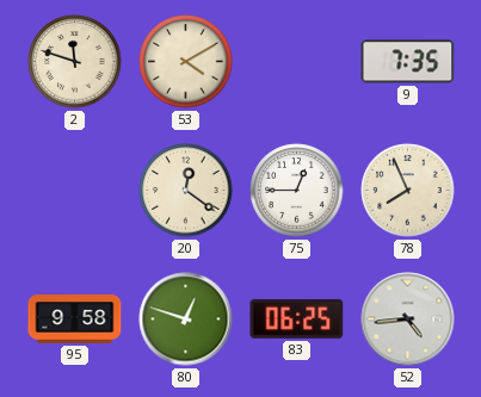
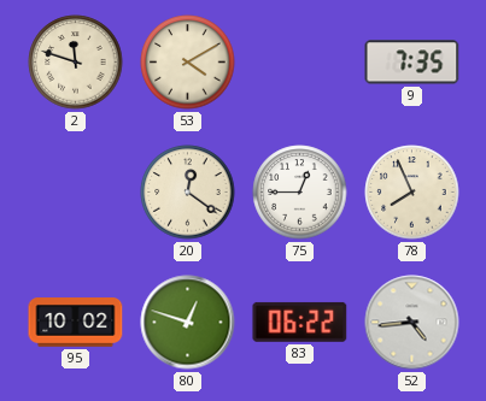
95: 9:58 -> 10:02
83: 06:25 -> 06:22
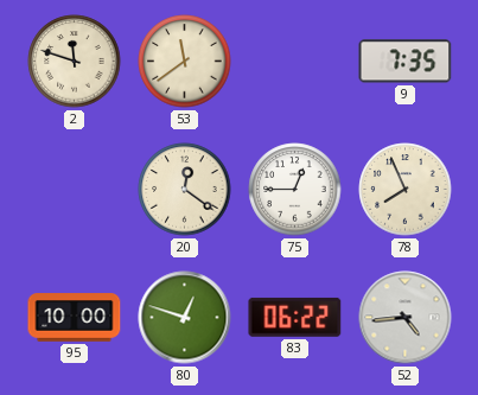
53: 4:10 -> 11:39
95: 10:02 -> 10:00
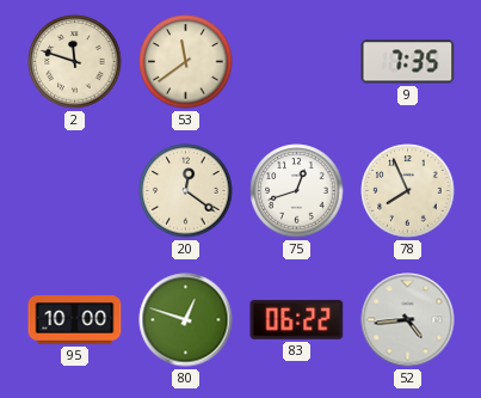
75: 12:45 -> 12:42
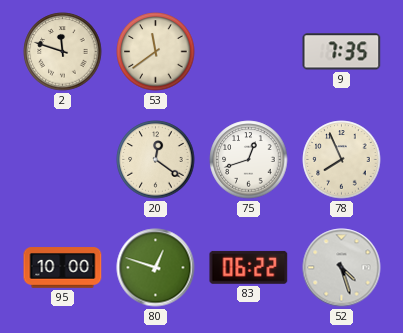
52: 4:44 -> 4:27
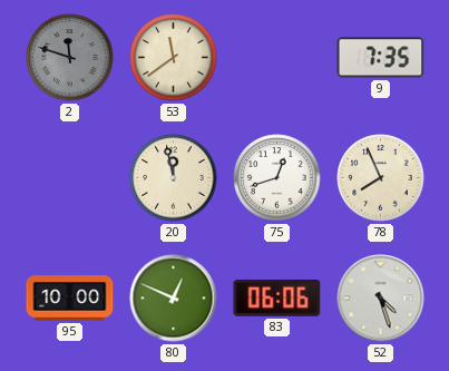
2 dial: cream -> grey
20: 12:21 -> 11:58
80: 12:48 -> 12:49
83: 06:22 -> 06:06
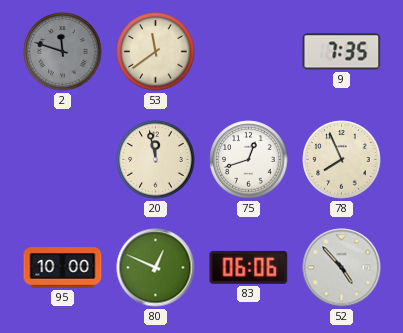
52: 4:27 -> 4:53
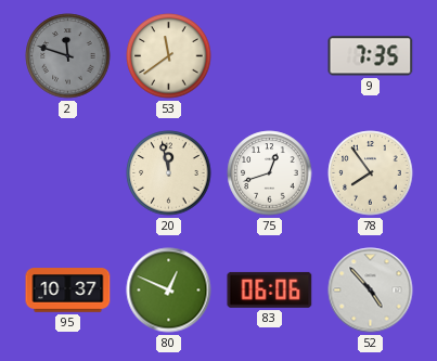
78: 7:56 -> 7:54
95: 10:00 -> 10:37
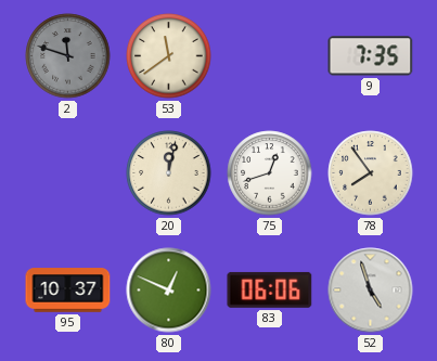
20: 11:58 -> 12:02
52: 4:53 -> 4:57
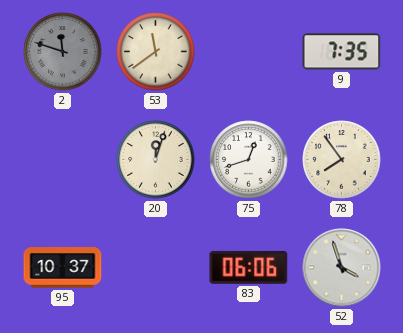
20: 12:02 -> 12:03
80: 12:49 -> none
52: 4:57 -> 3:57
